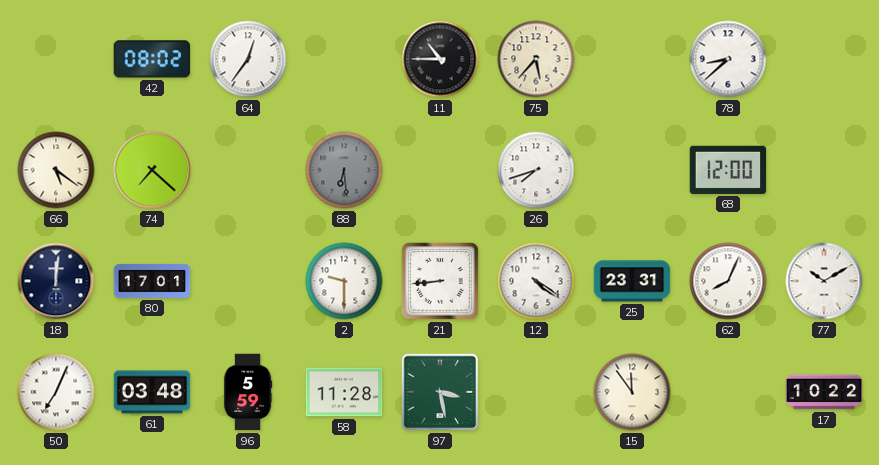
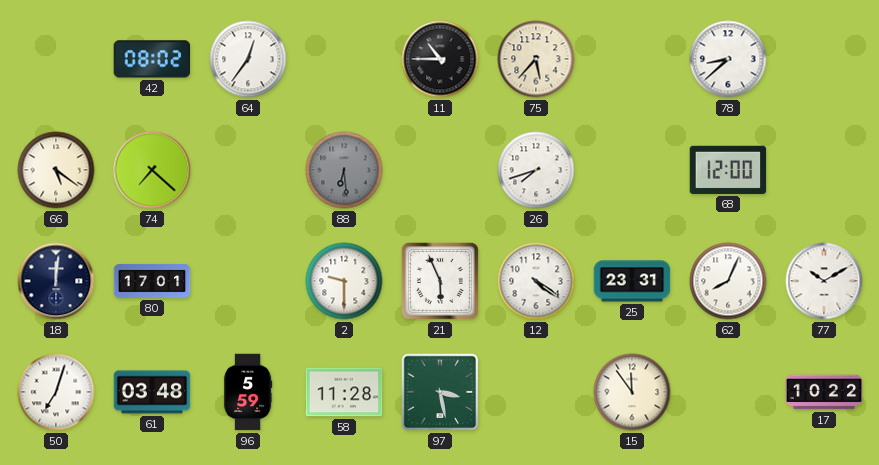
21: 8:44 -> 5:56
50: 7:04 -> 7:03
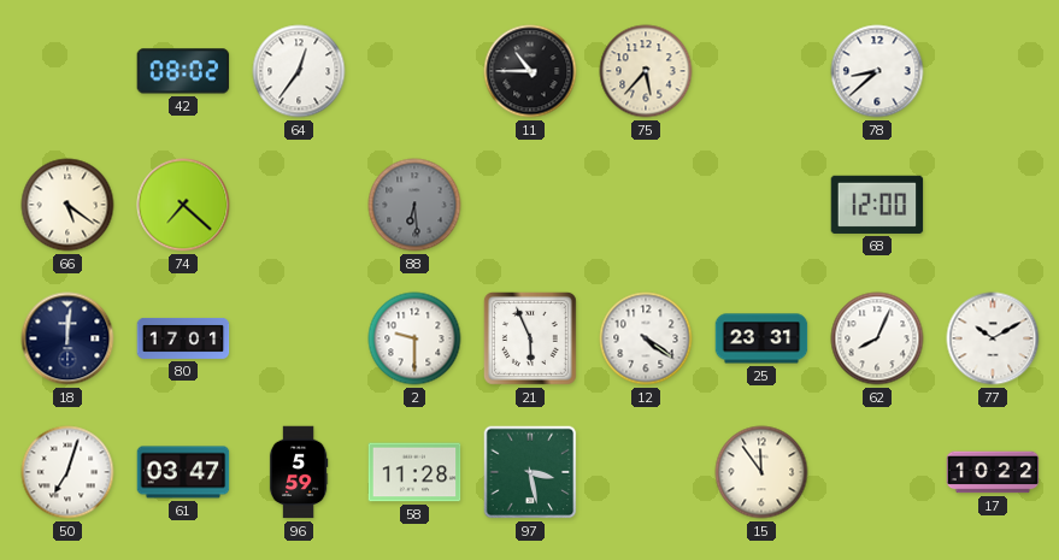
26: 7:42 -> none
61: 03:48 -> 03:47
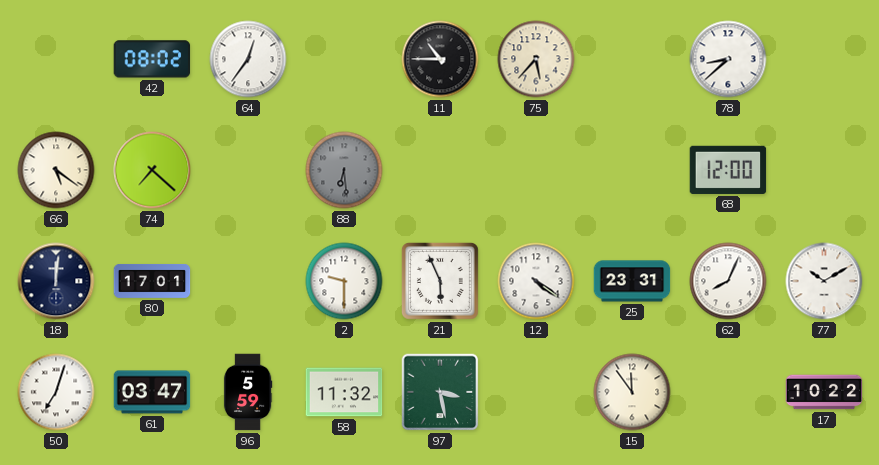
58: 11:28 -> 11:32
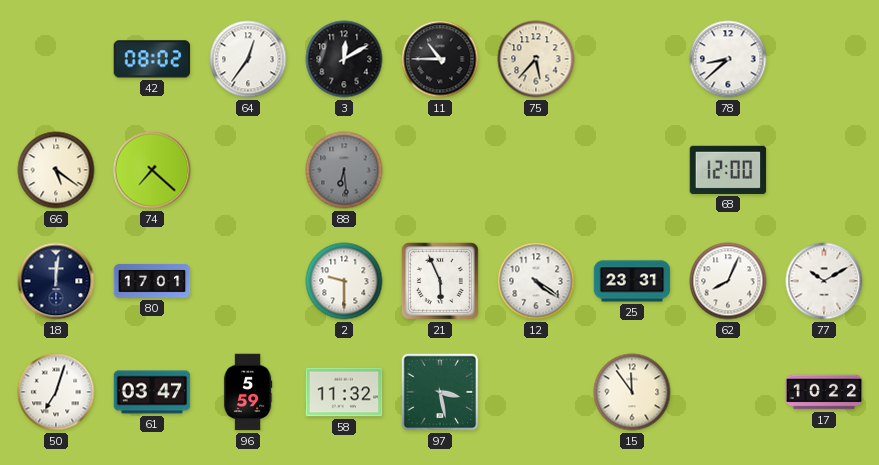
3: none -> 12:10
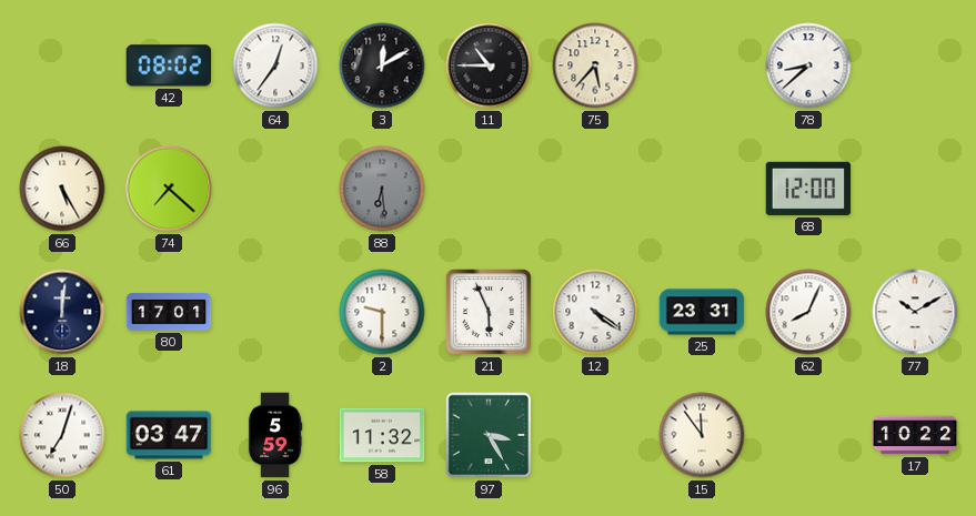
66: 5:21 -> 5:25
97: 3:28 -> 3:25
